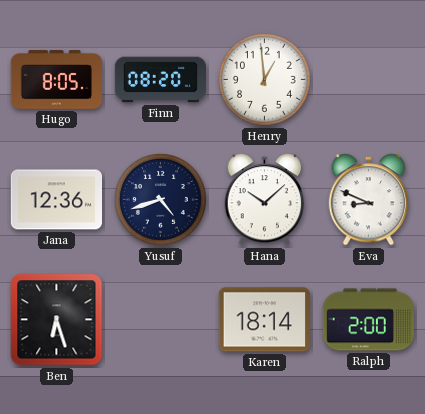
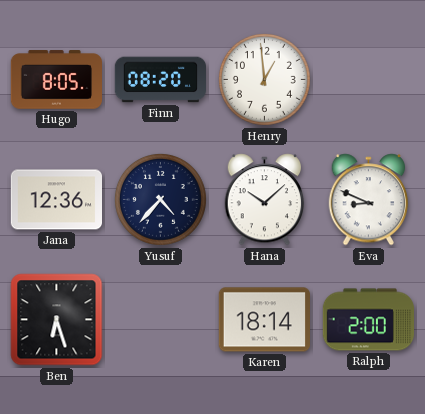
Yusuf: 4:42 -> 4:37
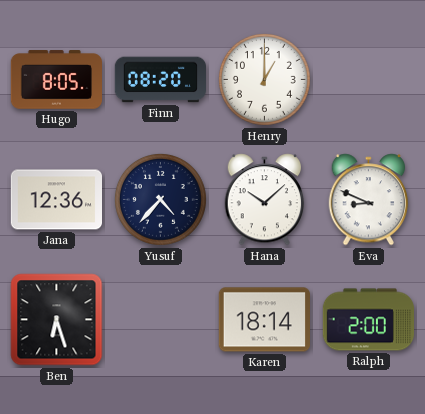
Henry: 12:59 -> 1:00
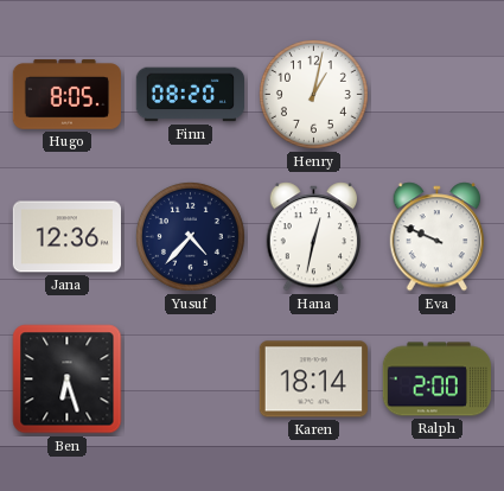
Henry: 1:00 -> 1:02
Hana: 10:08 -> 12:32
Eva: 8:49 -> 9:49
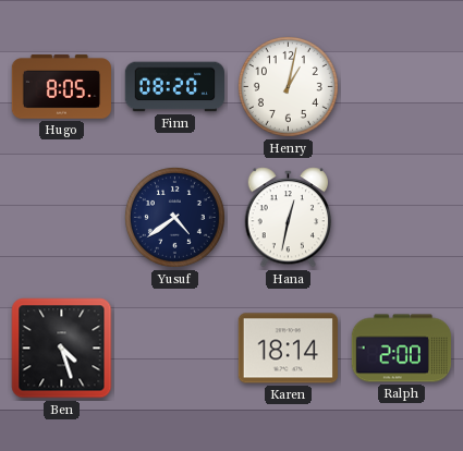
Jana: 12:36 -> none
Yusuf: 4:37 -> 4:39
Eva: 9:49 -> none
Ben: 6:27 -> 4:27
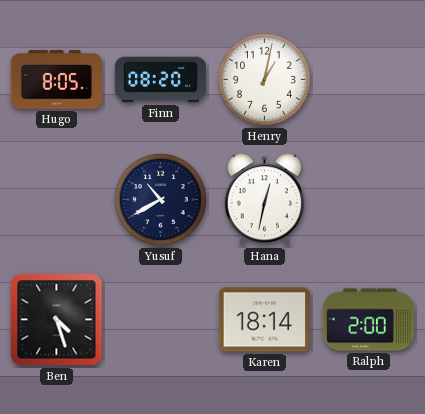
Yusuf: 4:39 -> 10:40
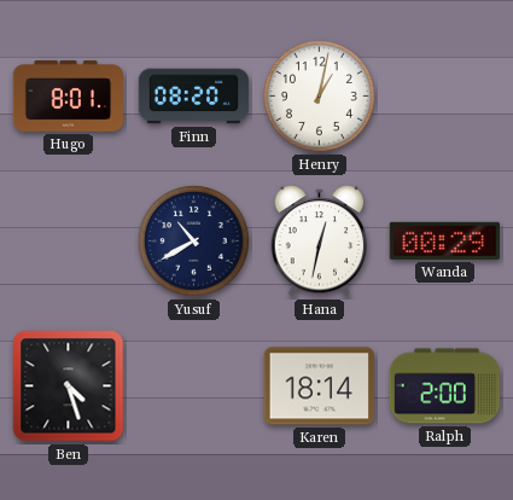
Hugo: 8:05 -> 8:01
Wanda: none -> 00:29
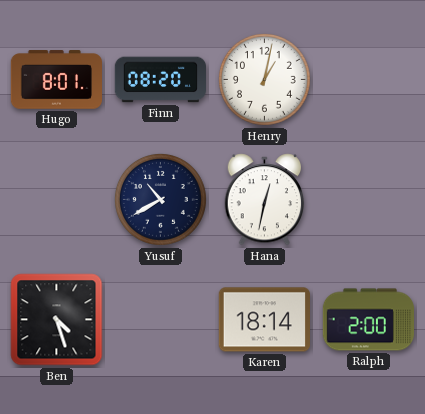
Wanda: 00:29 -> none
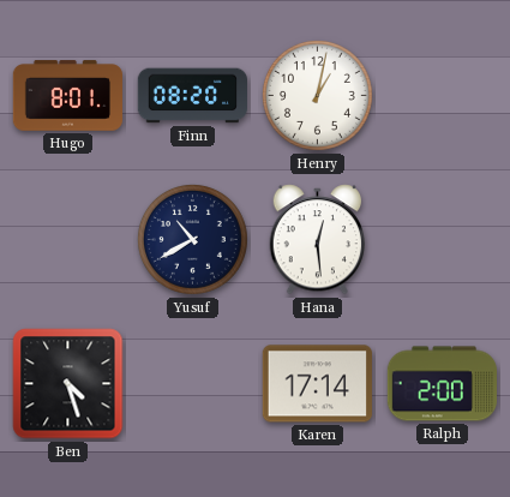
Hana: 12:32 -> 12:29
Karen: 18:14 -> 17:14
